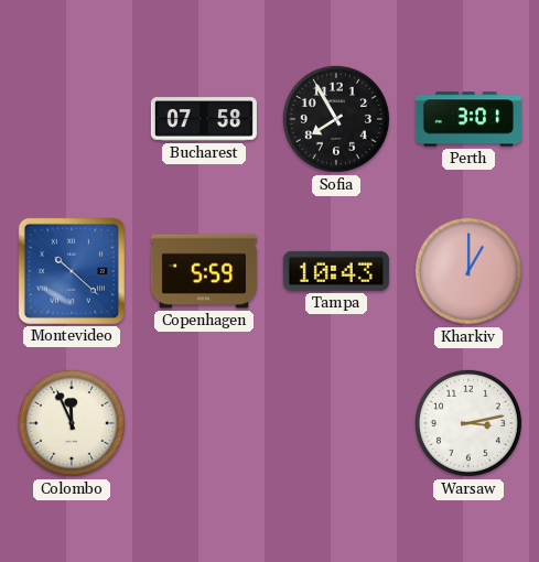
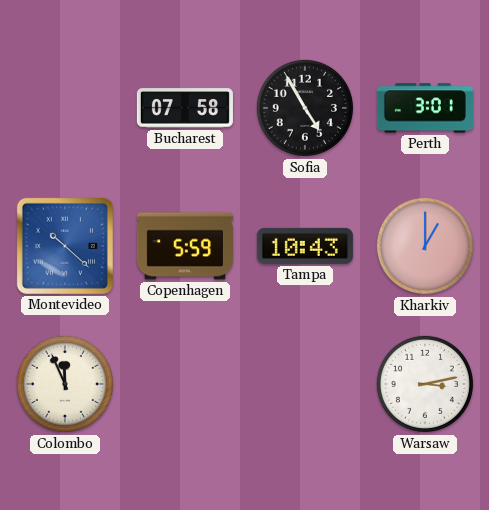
Sofia: 7:55 -> 4:55
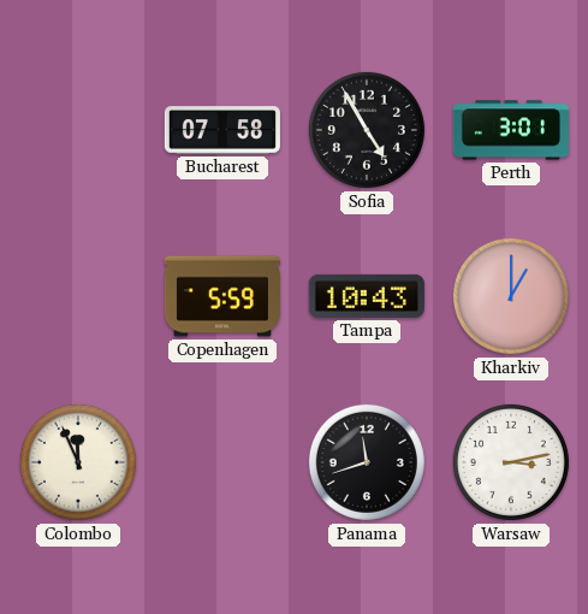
Montevideo: 10:22 -> none
Panama: none -> 11:42
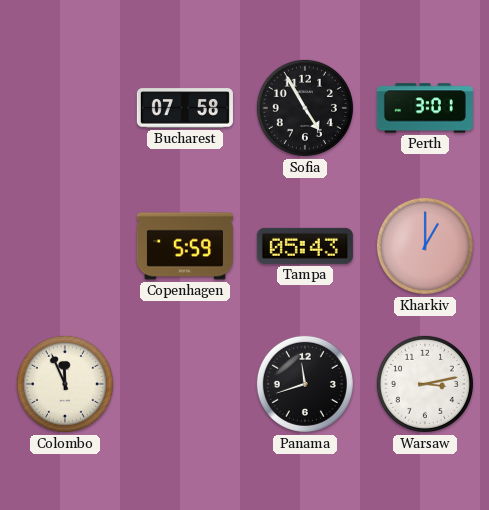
Tampa: 10:43 -> 05:43
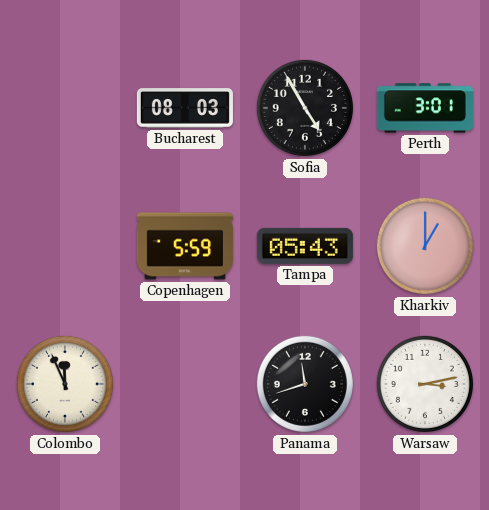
Bucharest: 07:58 -> 08:03
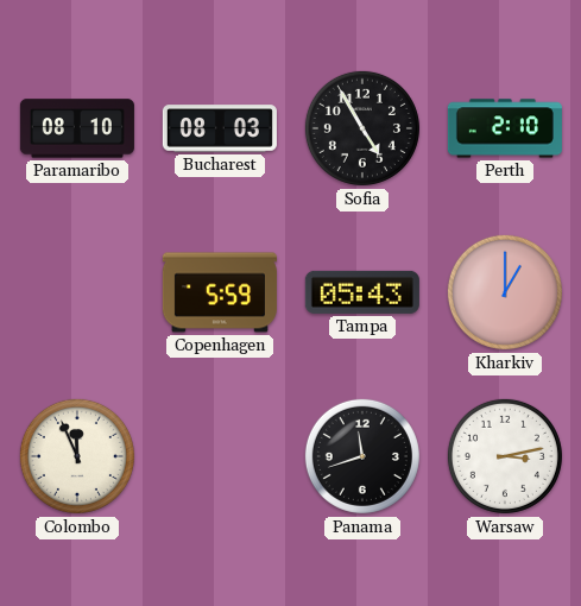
Paramaribo: none -> 08:10
Perth: 3:01 -> 2:10
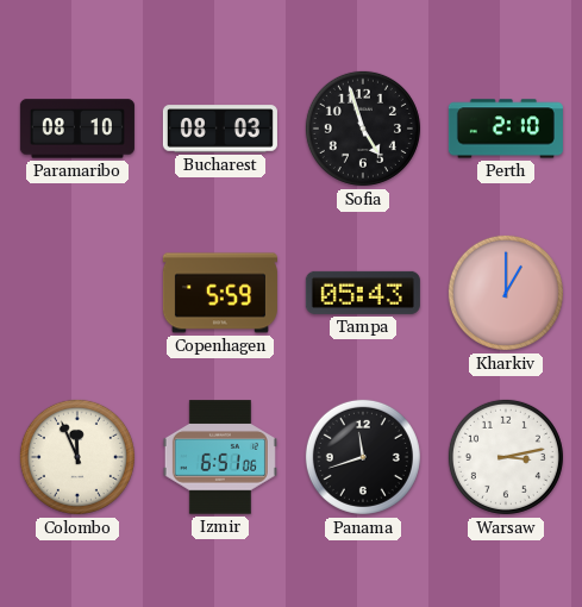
Sofia: 4:55 -> 4:57
Izmir: none -> 6:51
